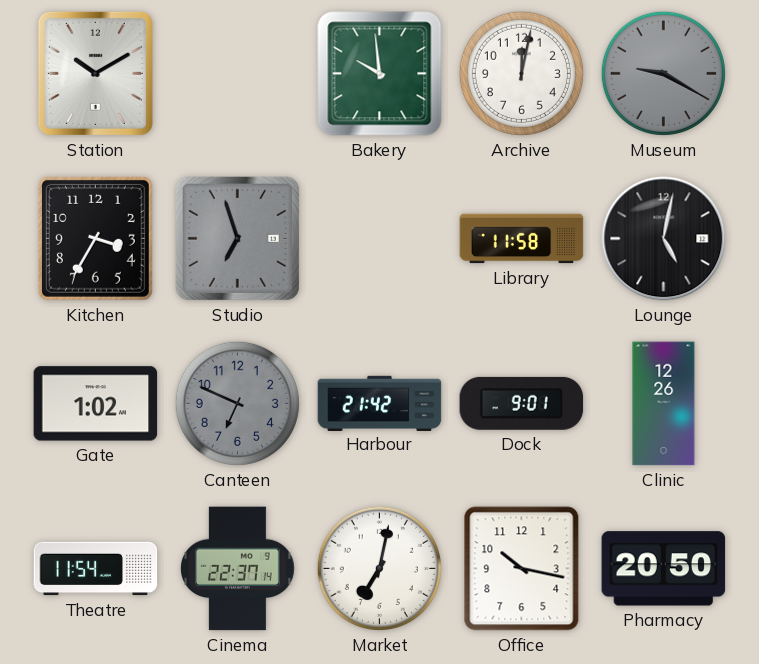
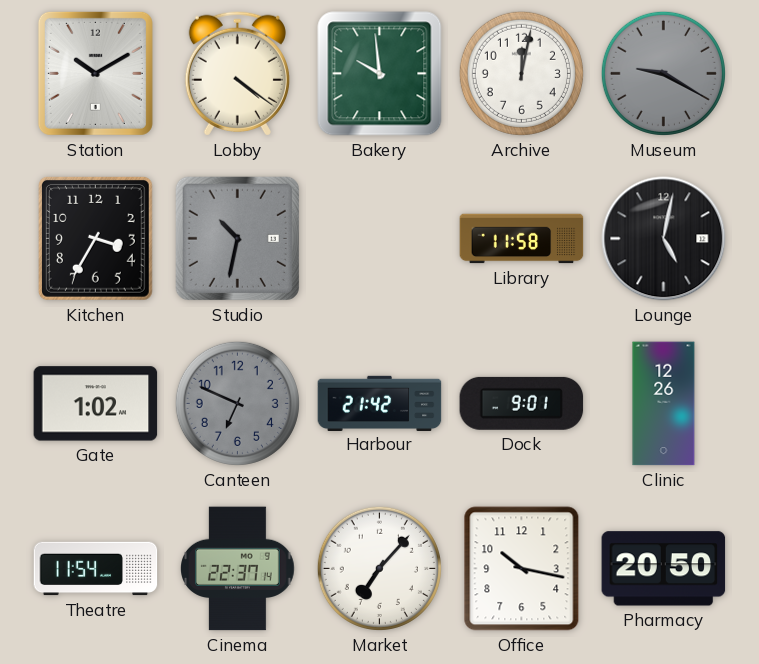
Lobby: none -> 4:21
Studio: 6:57 -> 10:32
Market: 7:02 -> 7:07
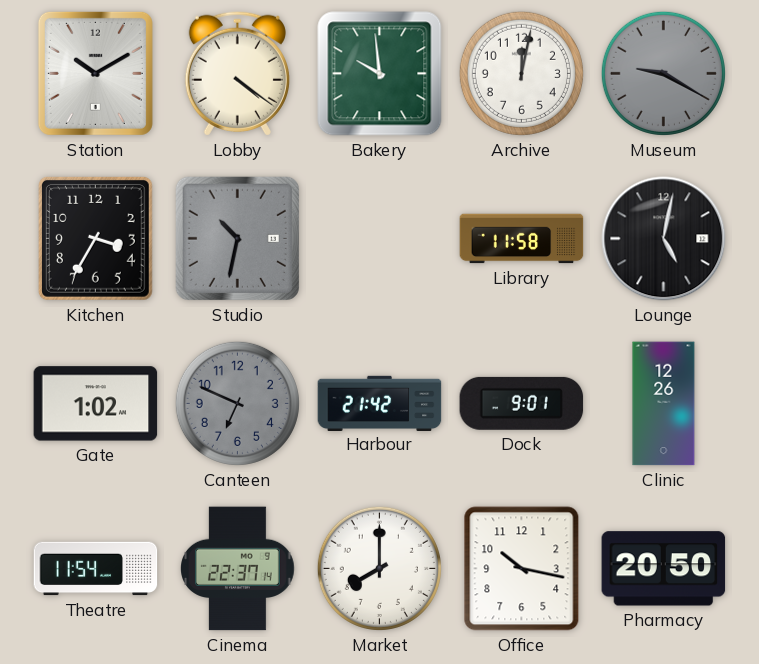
Market: 7:07 -> 8:00
